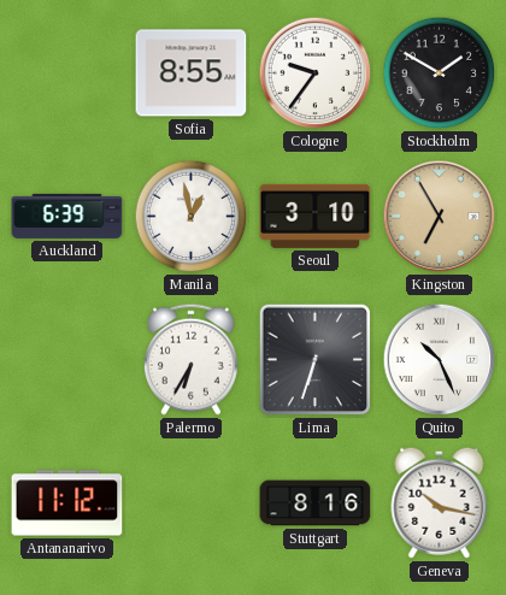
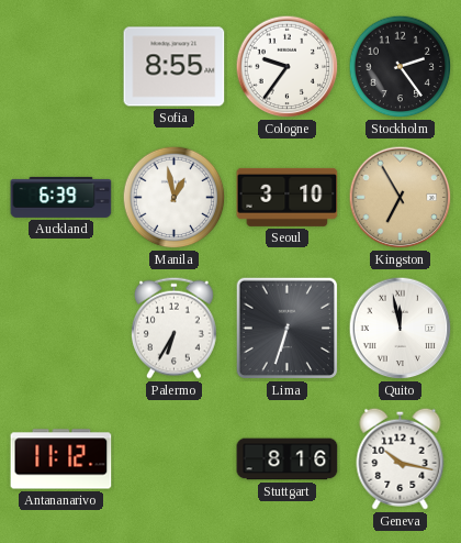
Stockholm: 1:50 -> 2:24
Quito: 10:26 -> 11:58
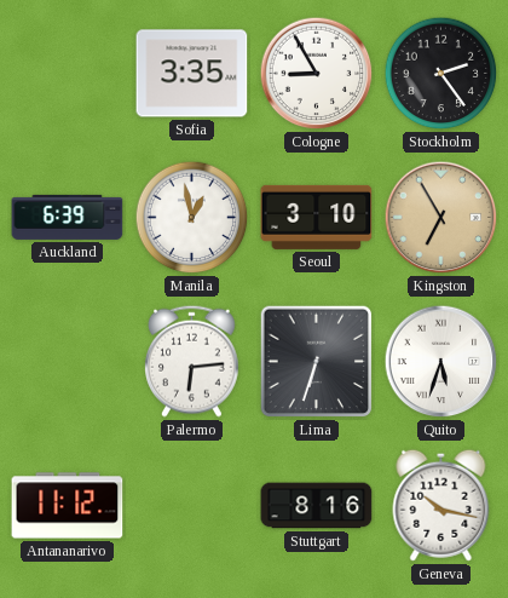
Sofia: 8:55 -> 3:35
Cologne: 9:36 -> 8:55
Palermo: 6:35 -> 6:14
Quito: 11:58 -> 5:33
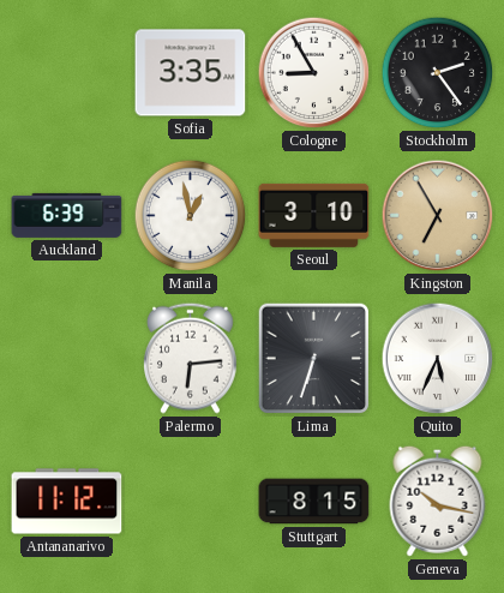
Quito: 5:33 -> 5:34
Stuttgart: 8:16 -> 8:15
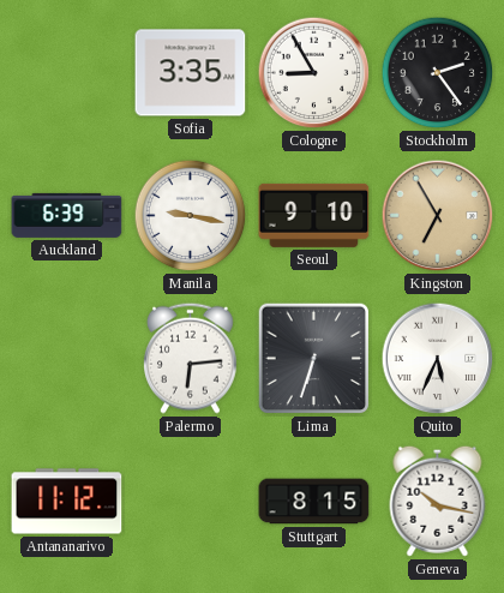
Manila: 12:58 -> 9:17
Seoul: 3:10 -> 9:10
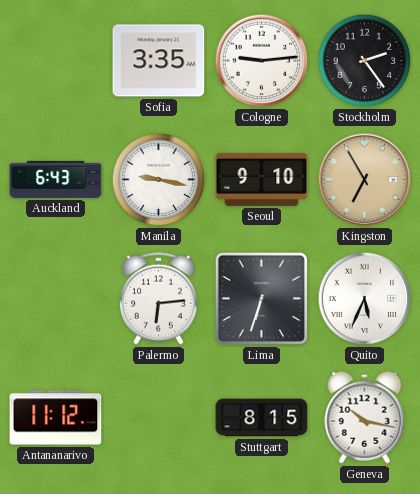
Cologne: 8:55 -> 9:14
Auckland: 6:39 -> 6:43
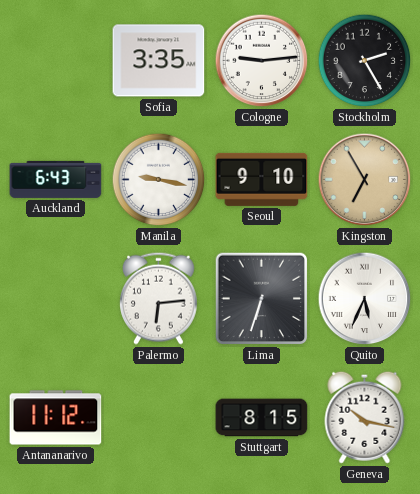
Stockholm: 2:24 -> 2:25
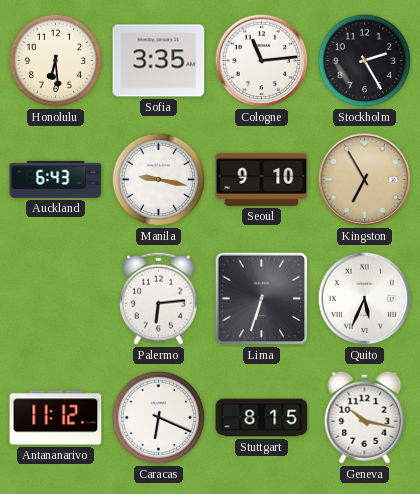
Honolulu: none -> 6:29
Cologne: 9:14 -> 11:14
Caracas: none -> 6:19
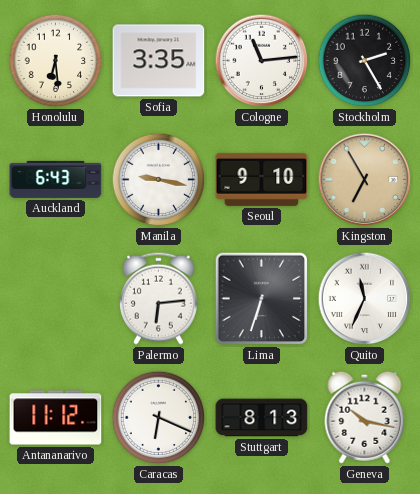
Quito: 5:34 -> 11:34
Stuttgart: 8:15 -> 8:13
